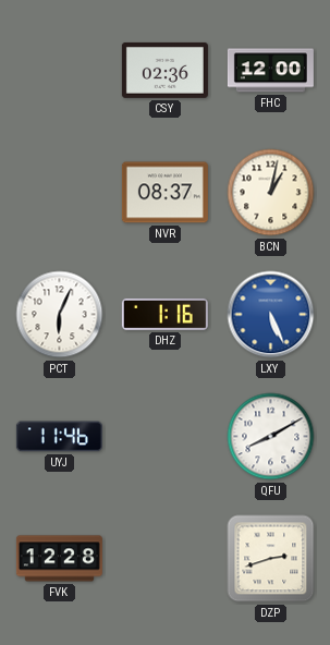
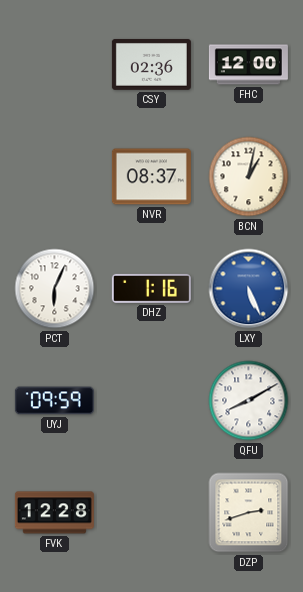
UYJ: 11:46 -> 09:59
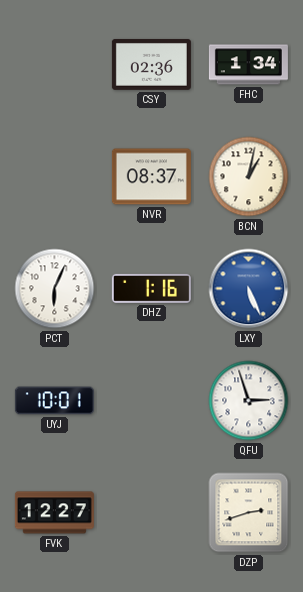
FHC: 12:00 -> 1:34
UYJ: 09:59 -> 10:01
QFU: 8:10 -> 2:57
FVK: 12:28 -> 12:27
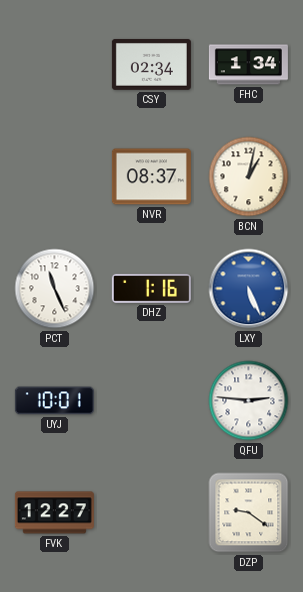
CSY: 02:36 -> 02:34
PCT: 6:04 -> 11:26
QFU: 2:57 -> 2:46
DZP: 2:42 -> 9:21
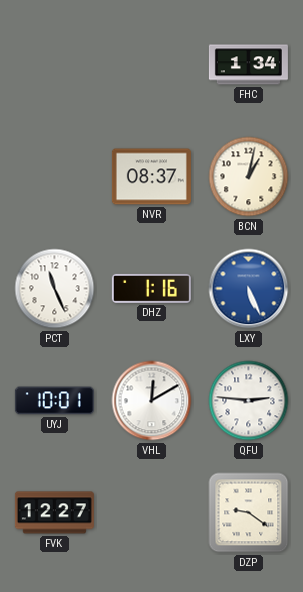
CSY: 02:34 -> none
VHL: none -> 12:10
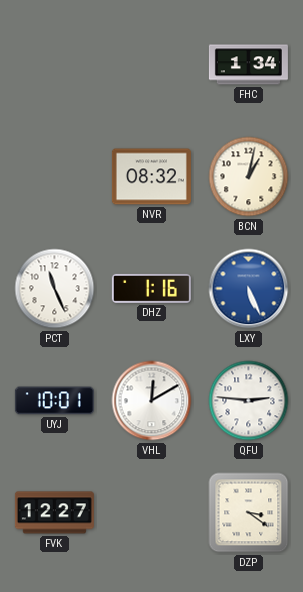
NVR: 08:37 -> 08:32
DZP: 9:21 -> 3:21
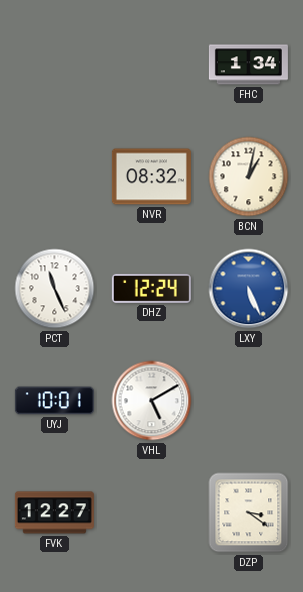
DHZ: 1:16 -> 12:24
VHL: 12:10 -> 5:10
QFU: 2:46 -> none
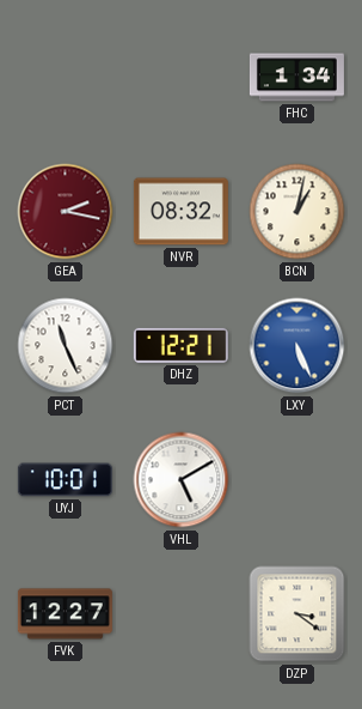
GEA: none -> 2:17
DHZ: 12:24 -> 12:21
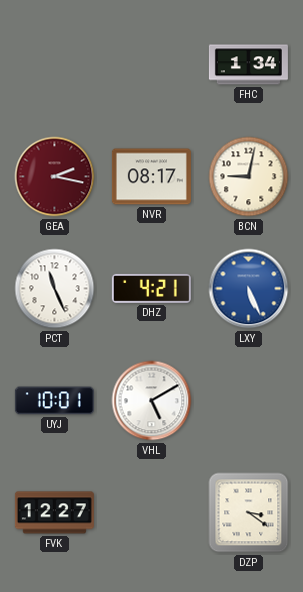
NVR: 08:32 -> 08:17
BCN: 1:02 -> 9:02
DHZ: 12:21 -> 4:21
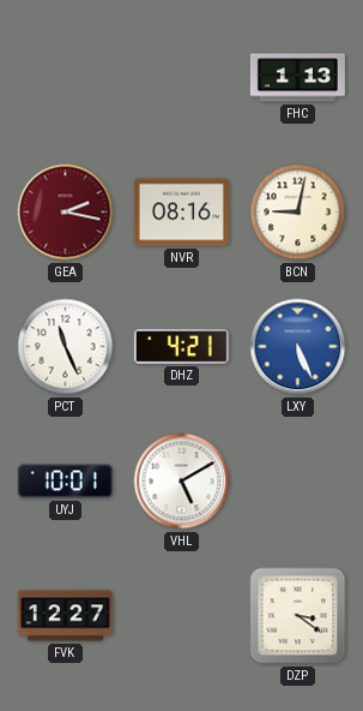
FHC: 1:34 -> 1:13
NVR: 08:17 -> 08:16
